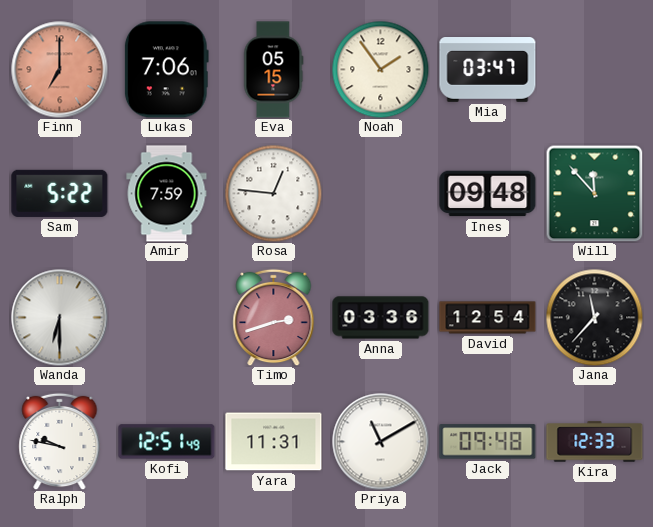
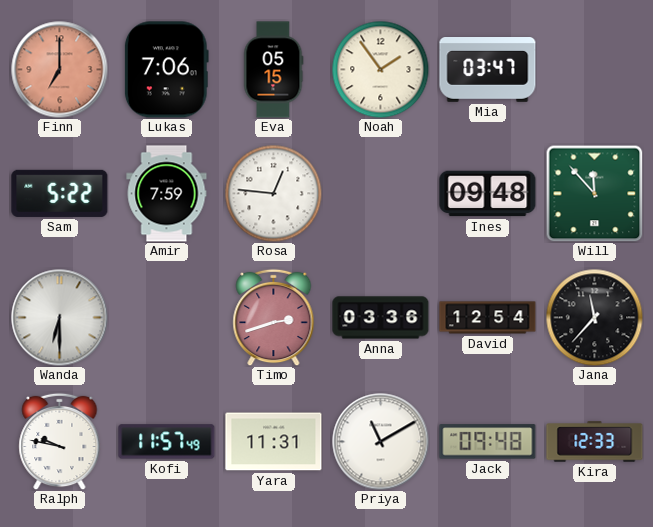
Kofi: 12:51 -> 11:57
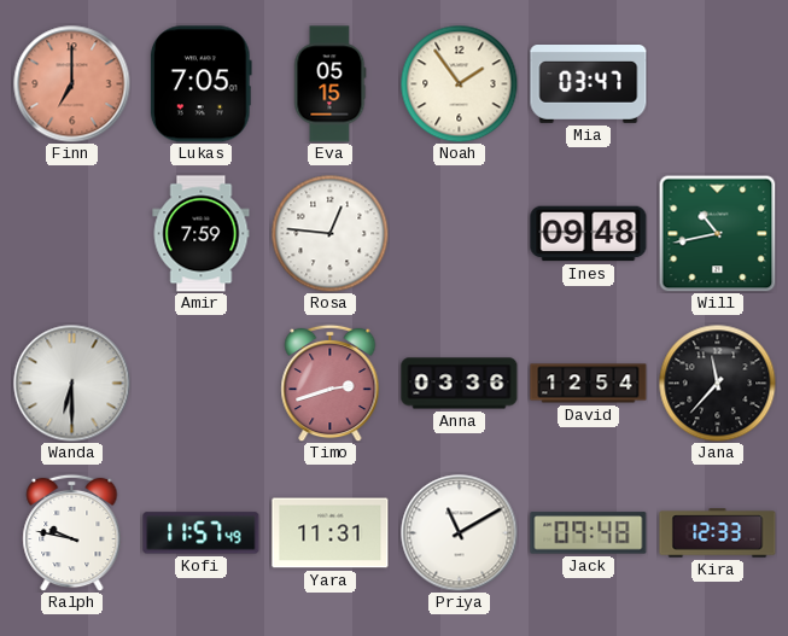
Lukas: 7:06 -> 7:05
Sam: 5:22 -> none
Will: 11:53 -> 10:43
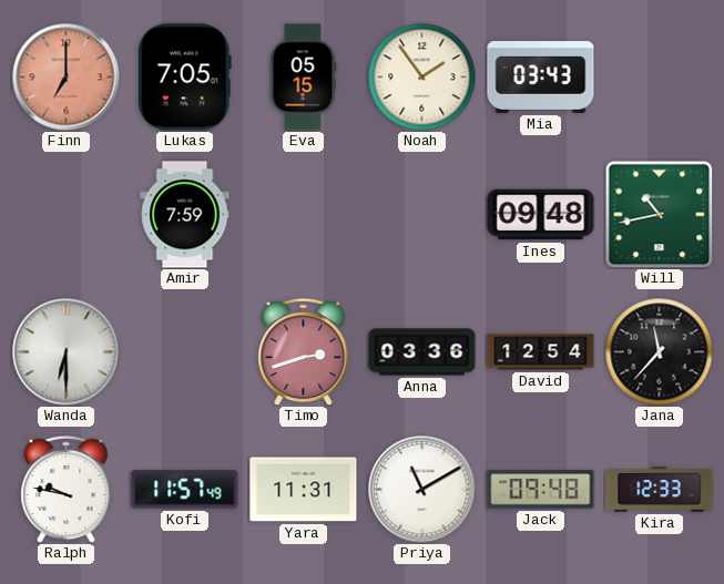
Mia: 03:47 -> 03:43
Rosa: 12:46 -> none
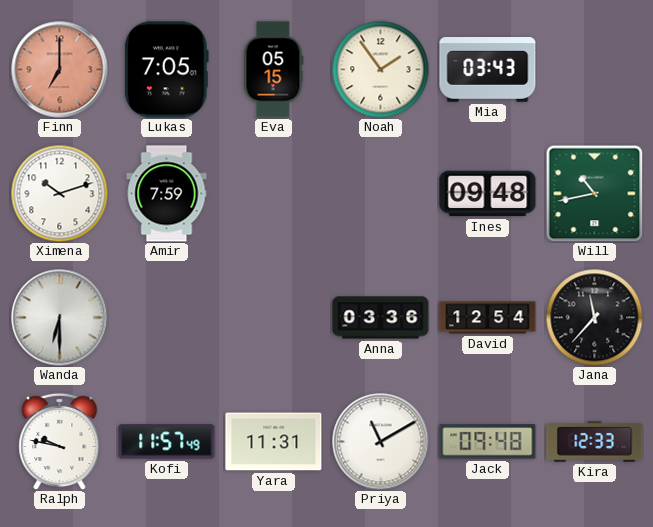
Ximena: none -> 10:12
Timo: 2:42 -> none
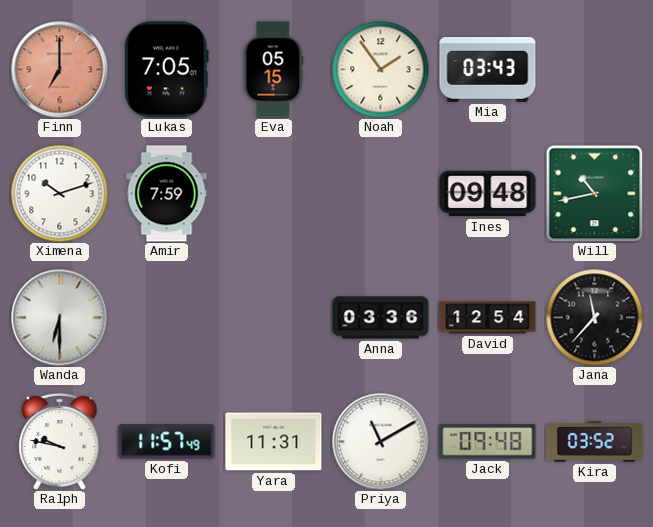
Kira: 12:33 -> 03:52
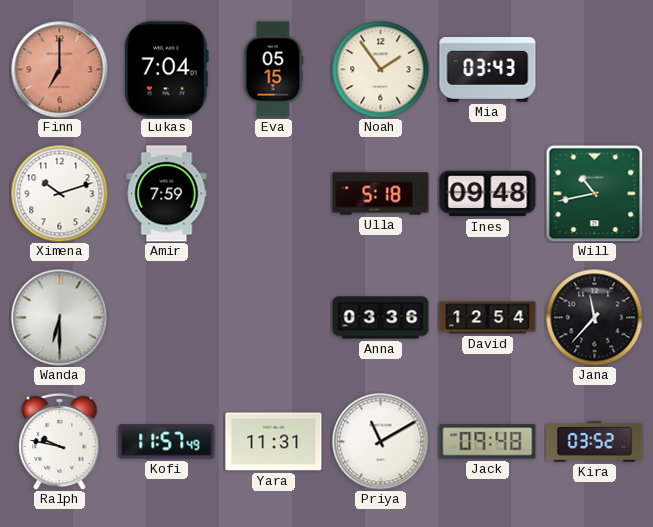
Lukas: 7:05 -> 7:04
Ulla: none -> 5:18
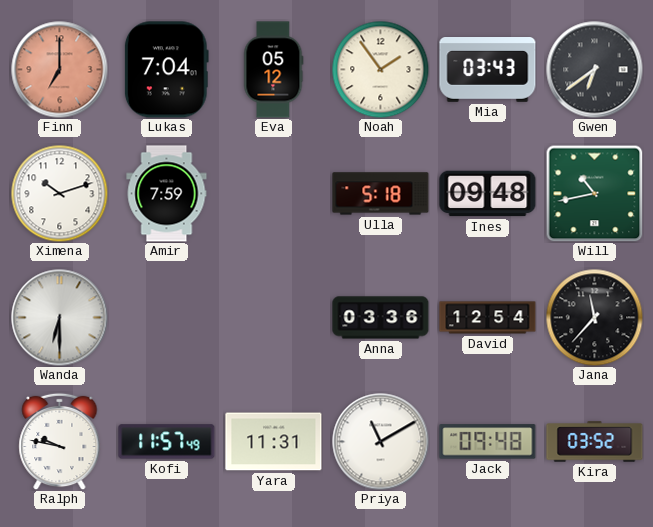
Eva: 05:15 -> 05:12
Gwen: none -> 6:39
